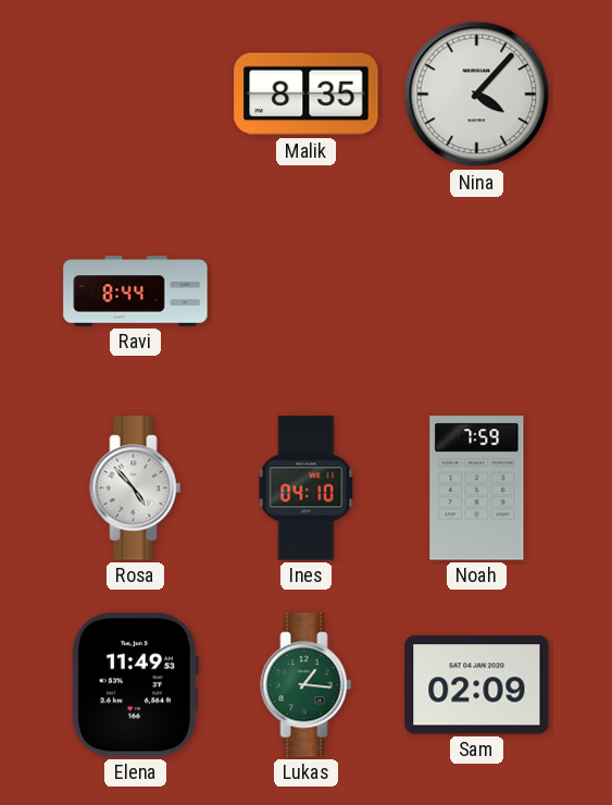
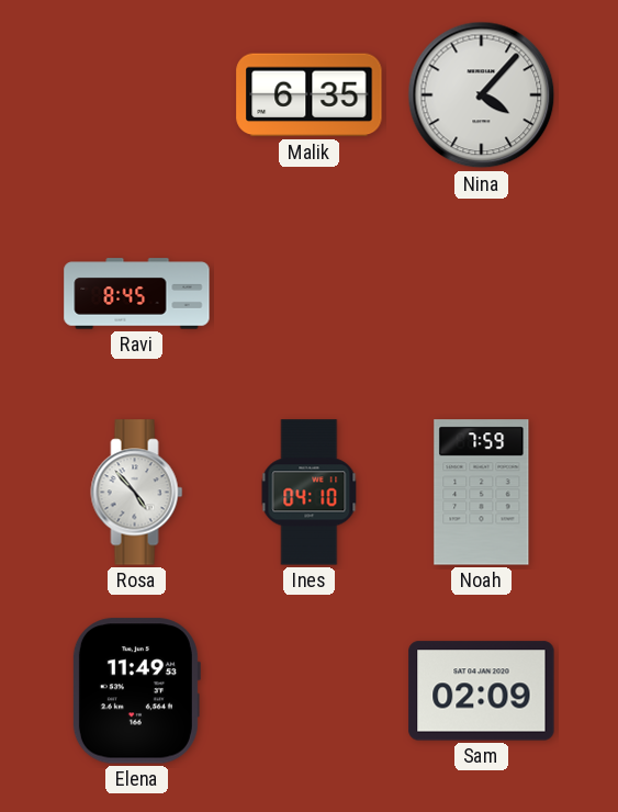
Malik: 8:35 -> 6:35
Ravi: 8:44 -> 8:45
Lukas: 1:16 -> none
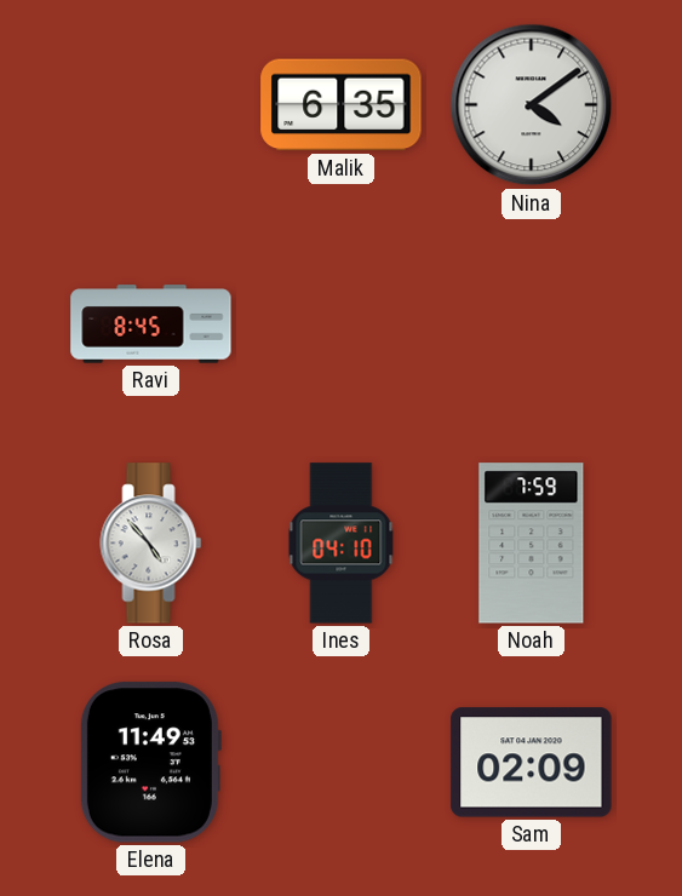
Nina: 4:07 -> 4:09
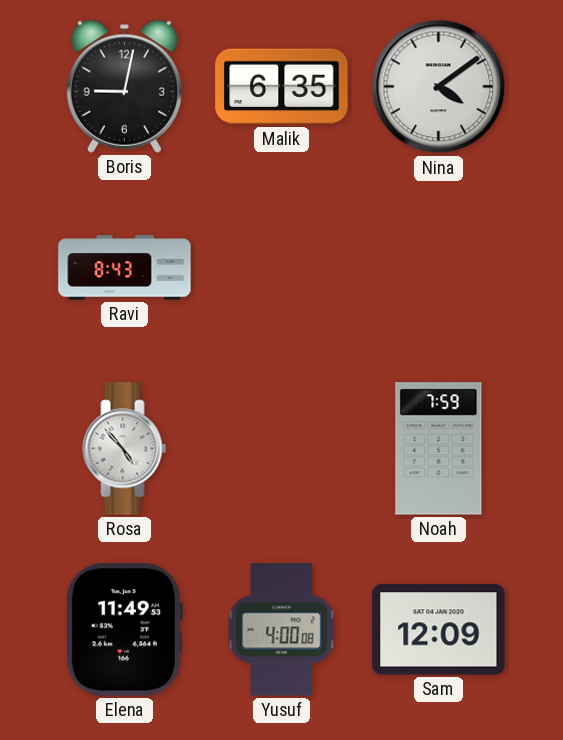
Boris: none -> 9:02
Ravi: 8:45 -> 8:43
Ines: 04:10 -> none
Yusuf: none -> 4:00
Sam: 02:09 -> 12:09
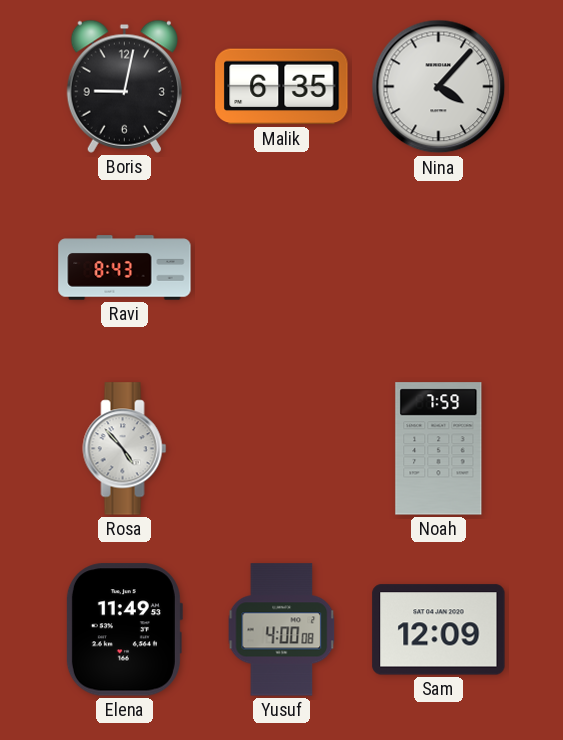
Nina: 4:09 -> 4:07
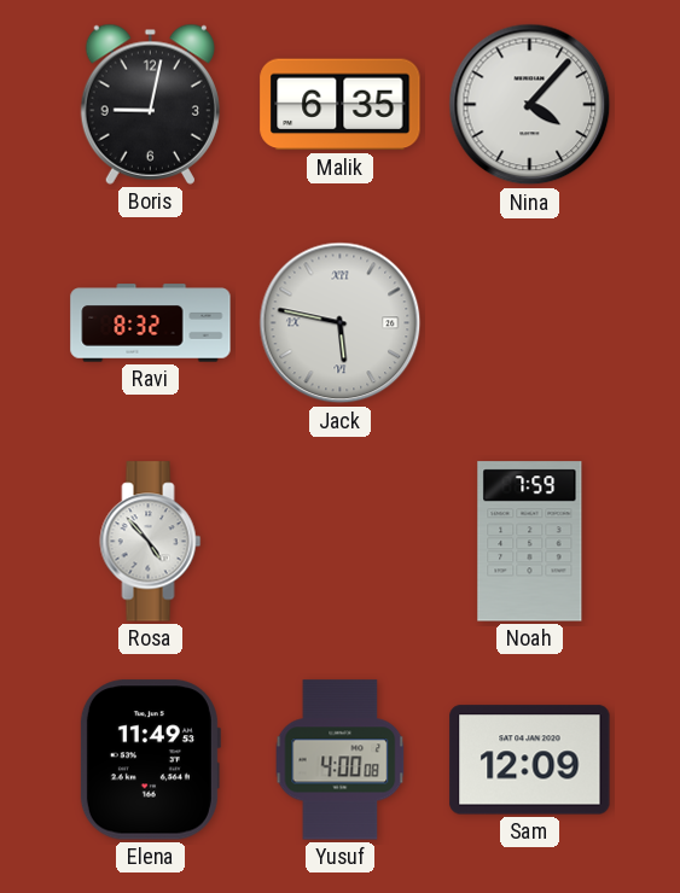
Ravi: 8:43 -> 8:32
Jack: none -> 5:47
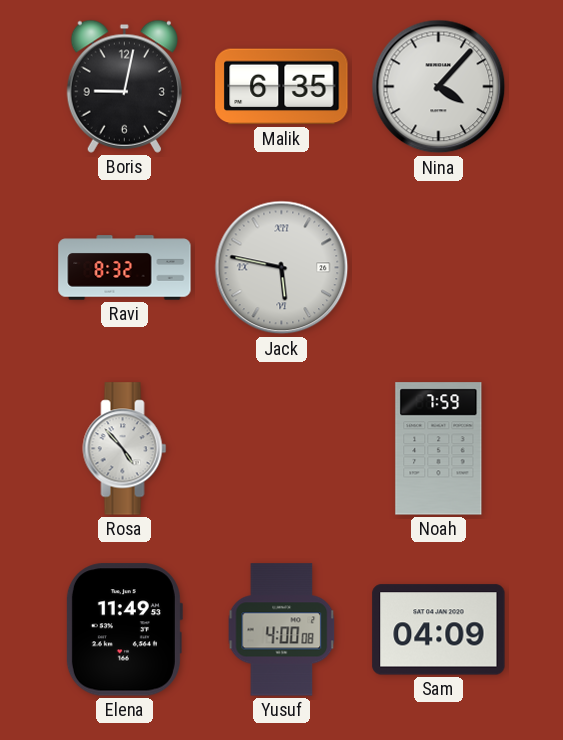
Sam: 12:09 -> 04:09
